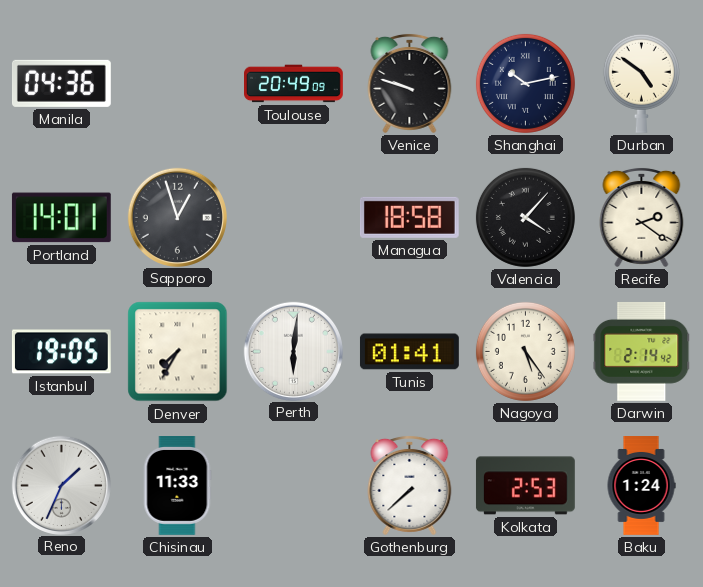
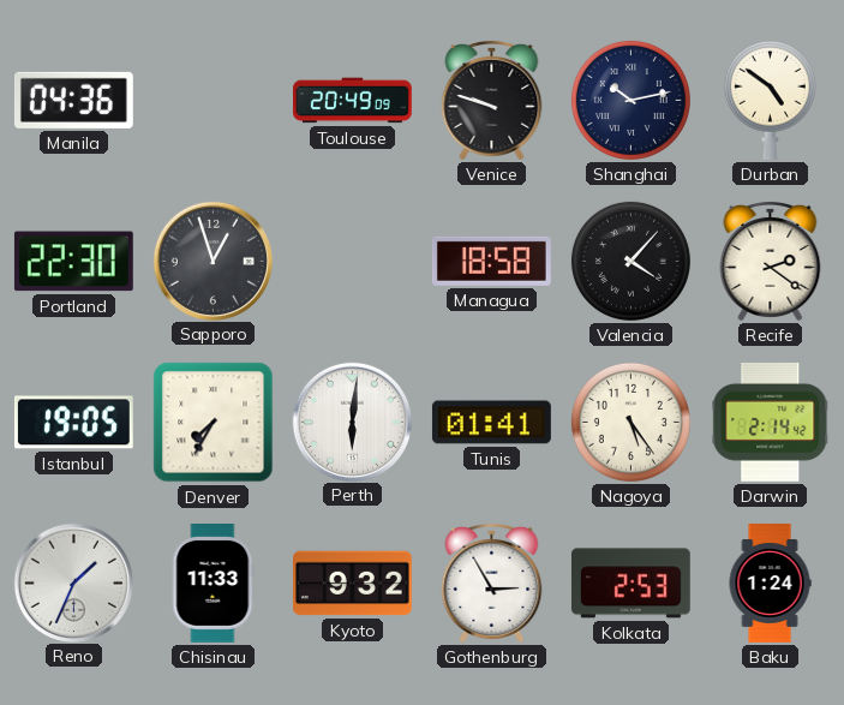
Portland: 14:01 -> 22:30
Kyoto: none -> 9:32
Gothenburg: 7:38 -> 2:55
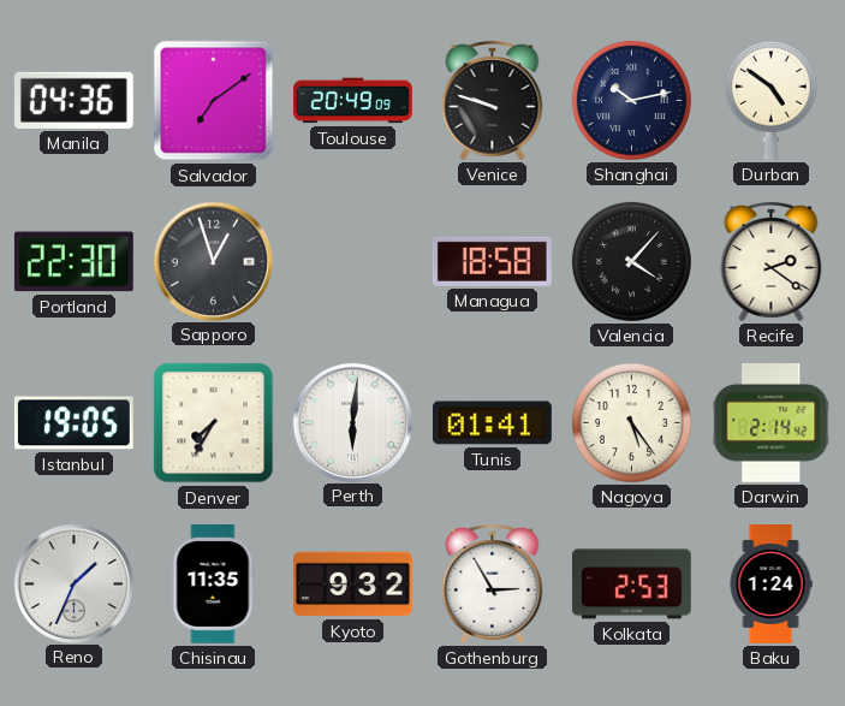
Salvador: none -> 7:09
Chisinau: 11:33 -> 11:35
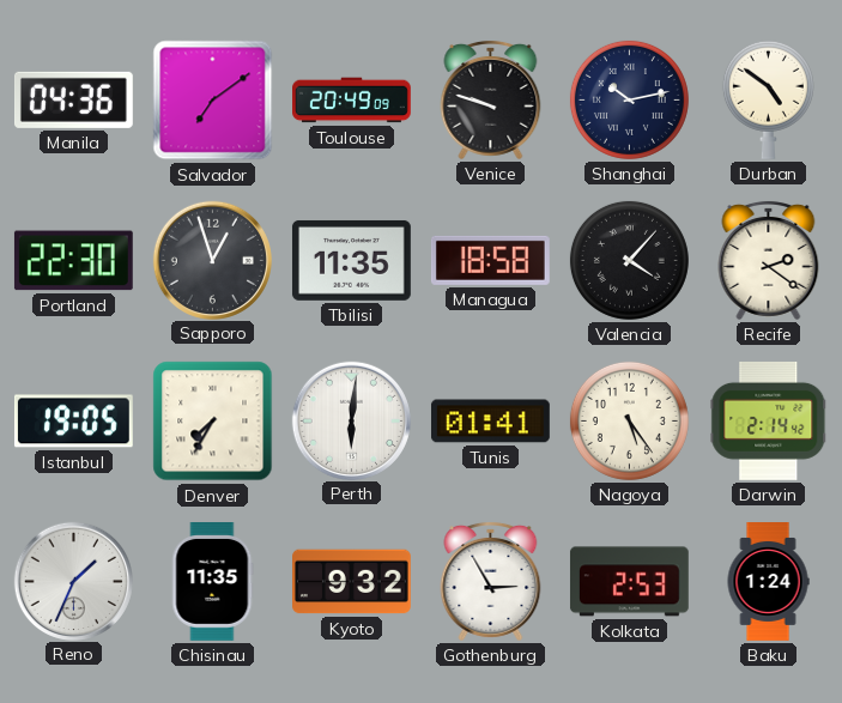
Tbilisi: none -> 11:35
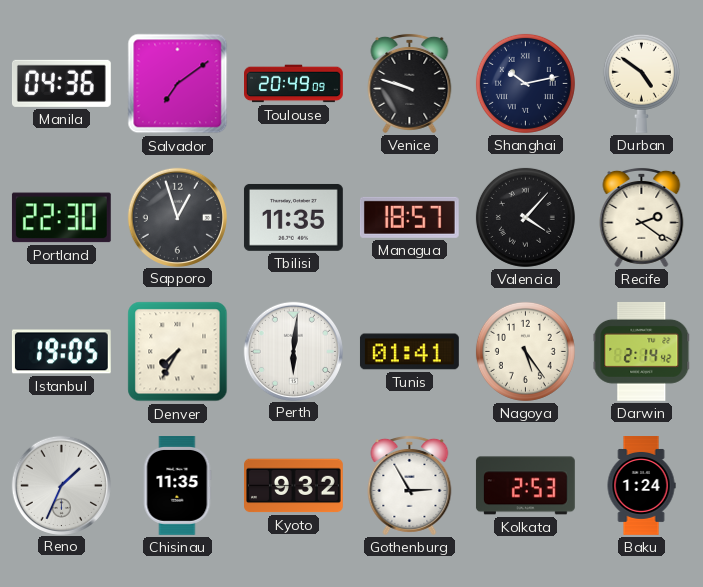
Managua: 18:58 -> 18:57
